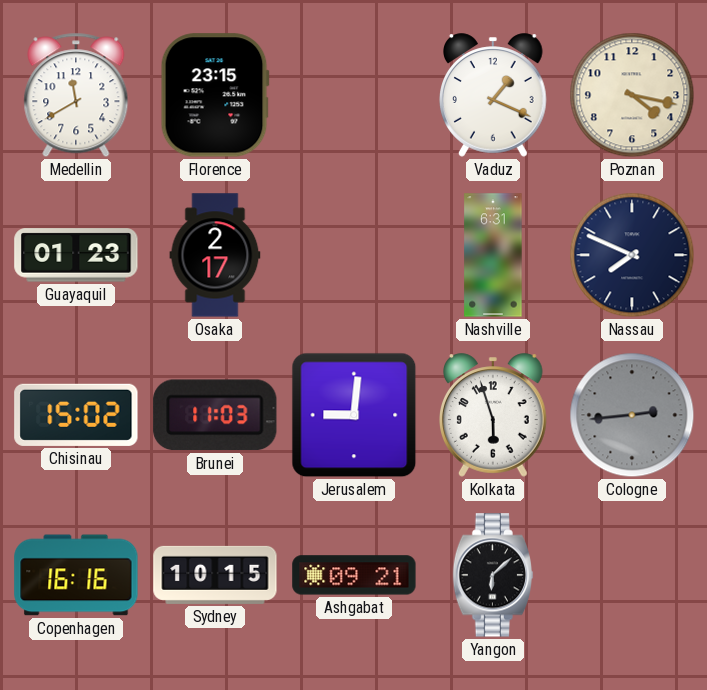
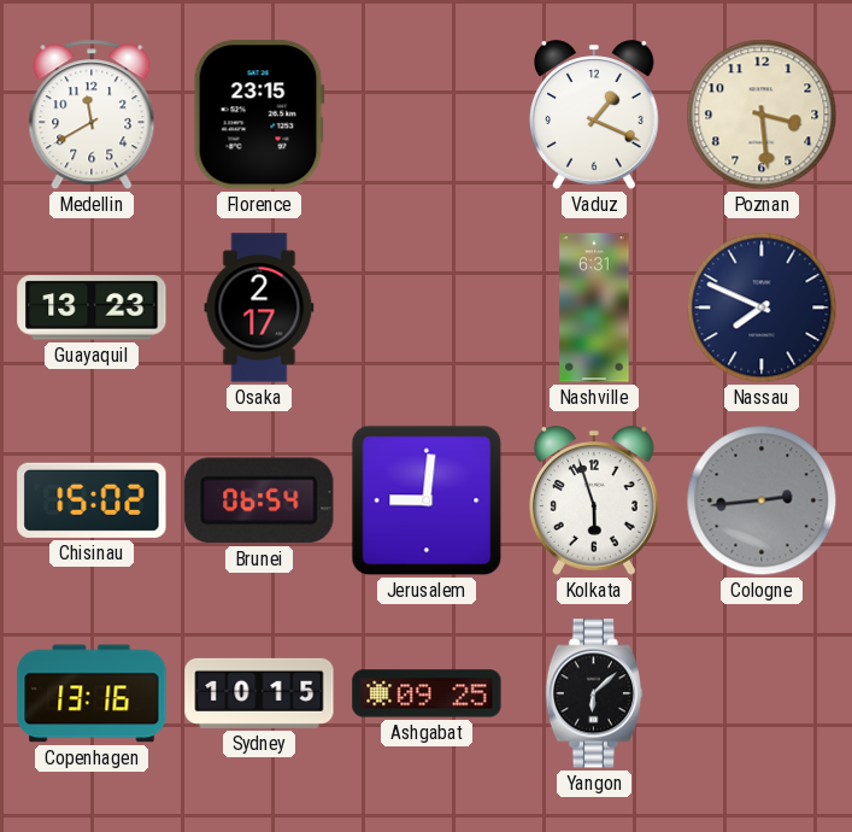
Poznan: 4:17 -> 3:29
Guayaquil: 01:23 -> 13:23
Brunei: 11:03 -> 06:54
Copenhagen: 16:16 -> 13:16
Ashgabat: 09:21 -> 09:25
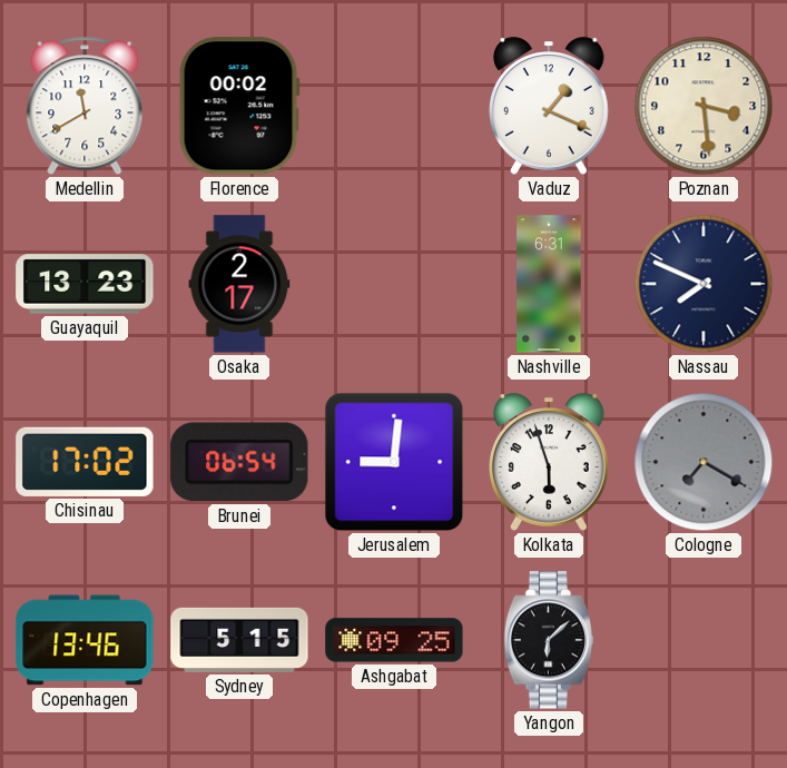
Florence: 23:15 -> 00:02
Chisinau: 15:02 -> 17:02
Cologne: 2:44 -> 7:20
Copenhagen: 13:16 -> 13:46
Sydney: 10:15 -> 5:15
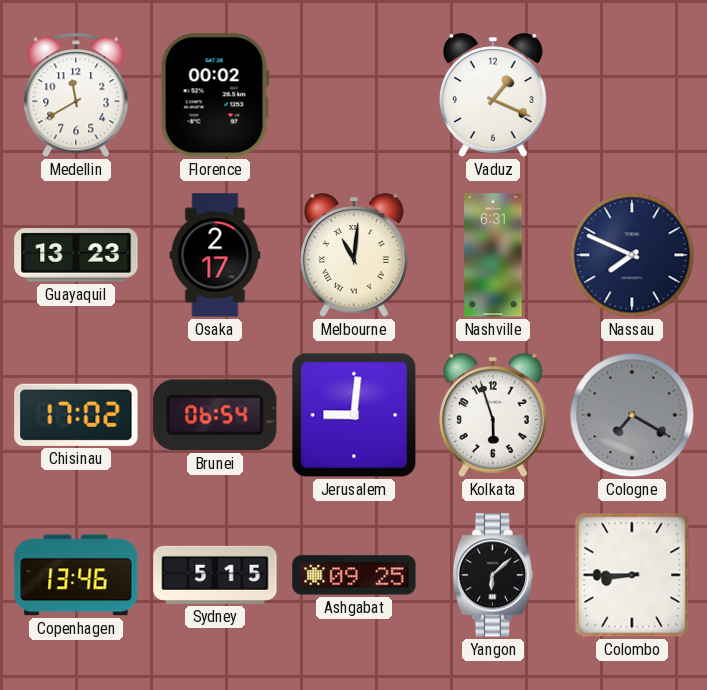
Poznan: 3:29 -> none
Melbourne: none -> 11:01
Colombo: none -> 8:45
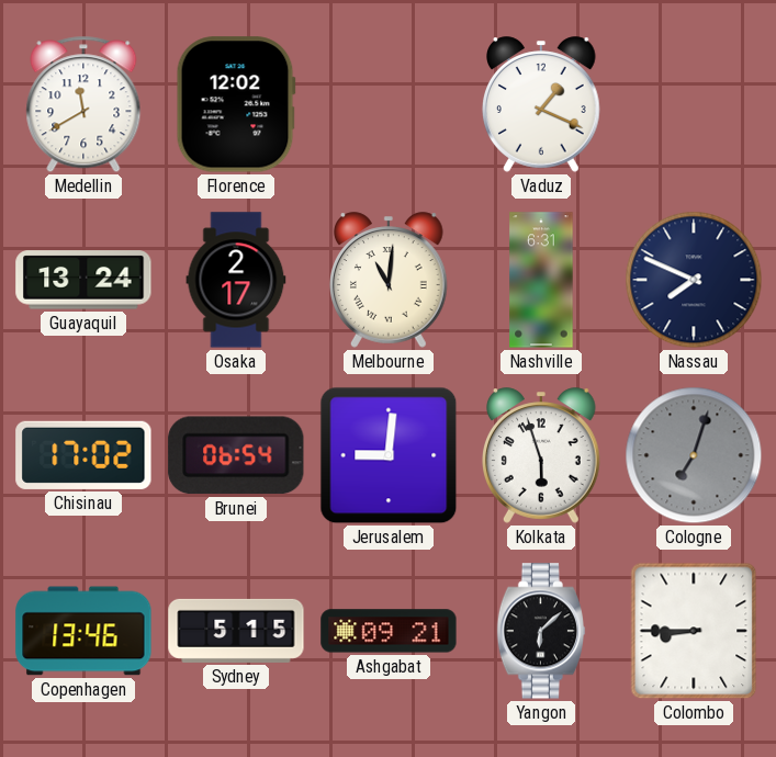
Florence: 00:02 -> 12:02
Guayaquil: 13:23 -> 13:24
Cologne: 7:20 -> 7:03
Ashgabat: 09:25 -> 09:21
